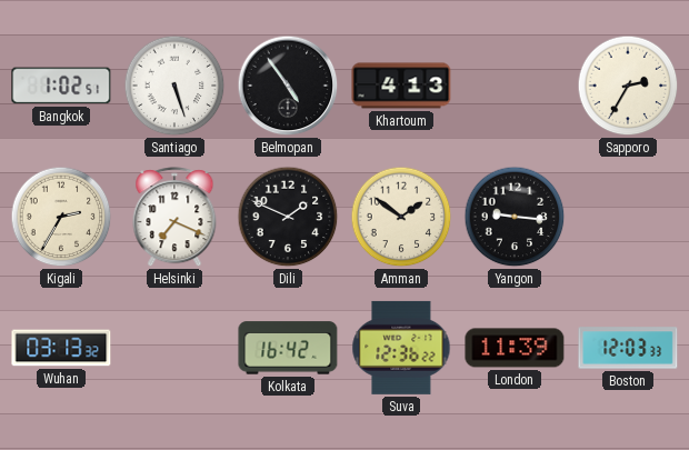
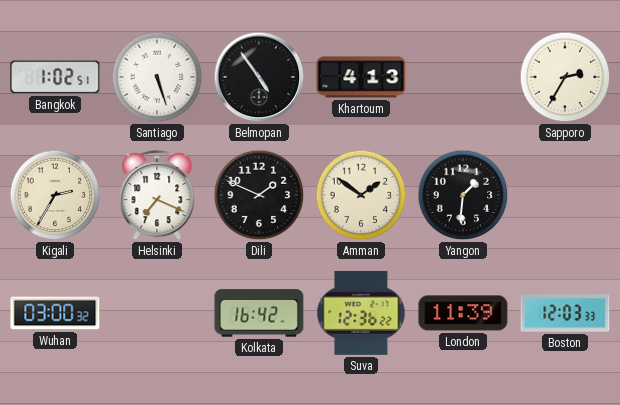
Yangon: 9:16 -> 1:31
Wuhan: 03:13 -> 03:00
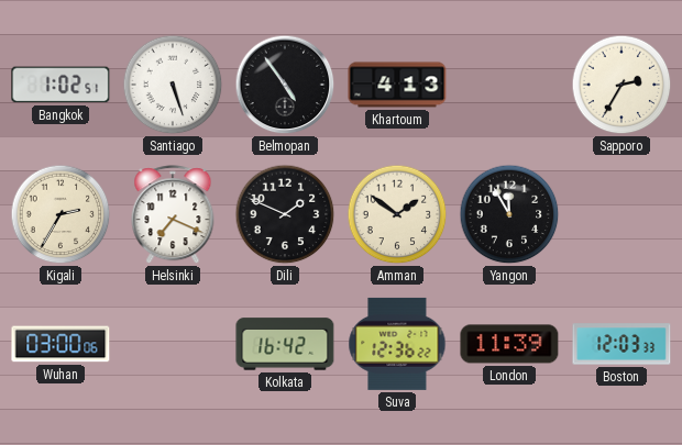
Yangon: 1:31 -> 11:55
Wuhan: 03:00:32 -> 03:00:06
